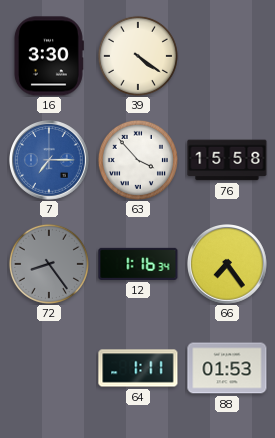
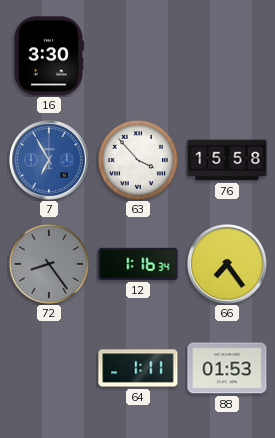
39: 4:21 -> none
7: 7:15 -> 6:55
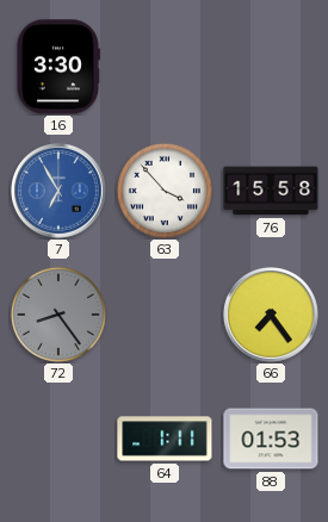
12: 1:16 -> none
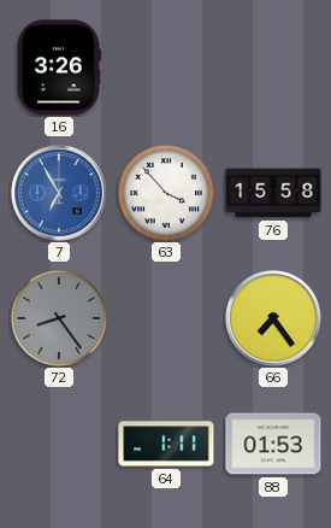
16: 3:30 -> 3:26
